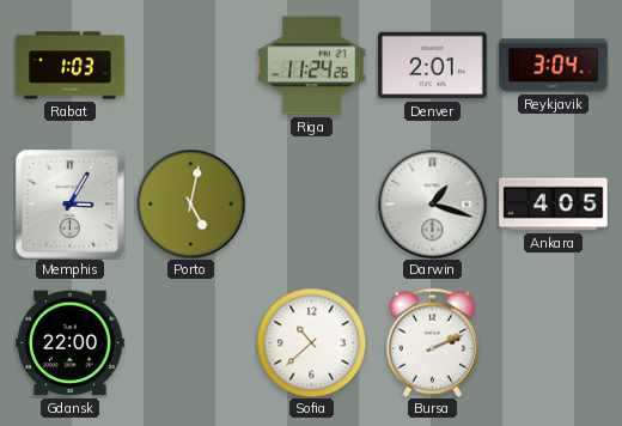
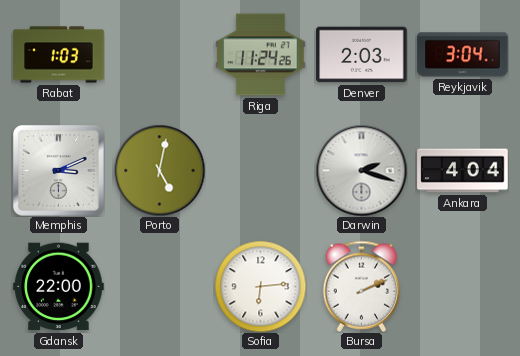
Denver: 2:01 -> 2:03
Memphis: 3:05 -> 3:11
Darwin: 1:18 -> 2:18
Ankara: 4:05 -> 4:04
Sofia: 10:38 -> 6:14
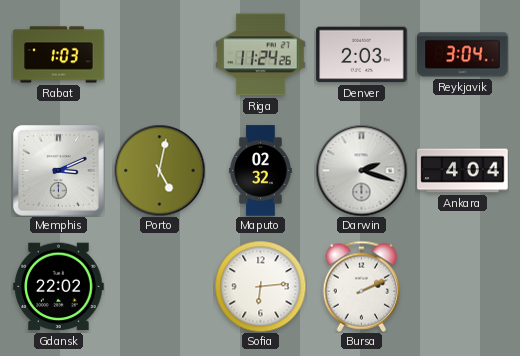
Maputo: none -> 02:32
Gdansk: 22:00 -> 22:02
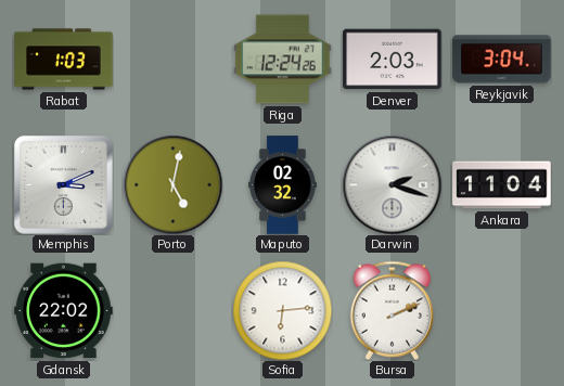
Riga: 11:24 -> 12:24
Ankara: 4:04 -> 11:04
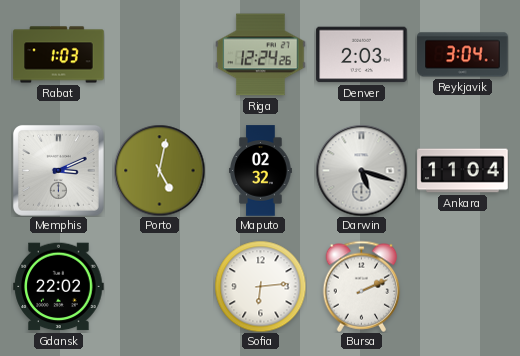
Darwin: 2:18 -> 5:18
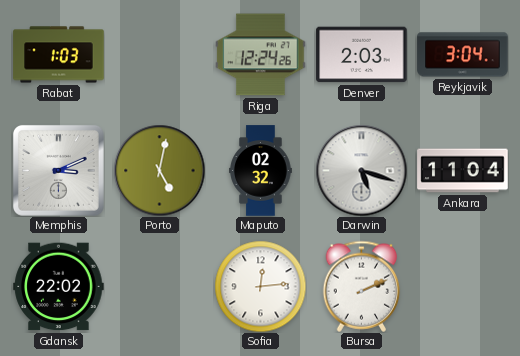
Sofia: 6:14 -> 12:14
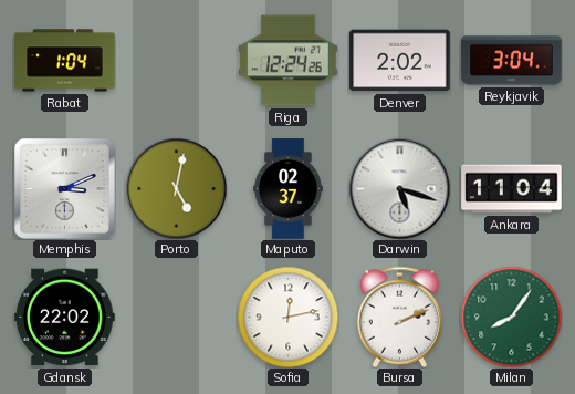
Rabat: 1:03 -> 1:04
Denver: 2:03 -> 2:02
Maputo: 02:32 -> 02:37
Sofia: 12:14 -> 12:13
Milan: none -> 8:06
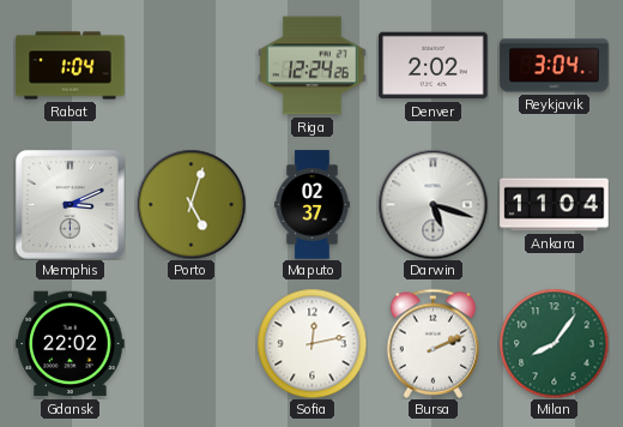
Porto: 5:02 -> 5:03
